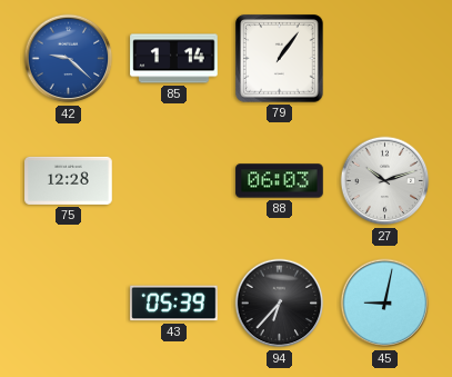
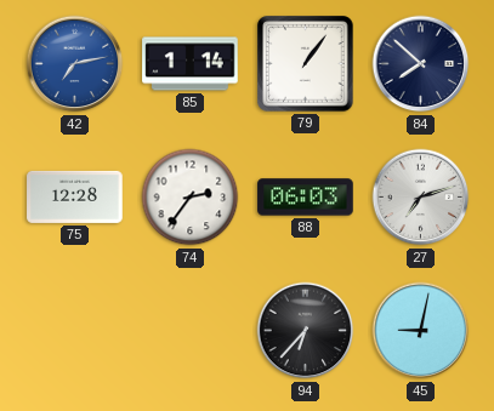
42: 9:22 -> 7:13
84: none -> 7:52
74: none -> 2:36
27: 10:12 -> 7:12
43: 05:39 -> none
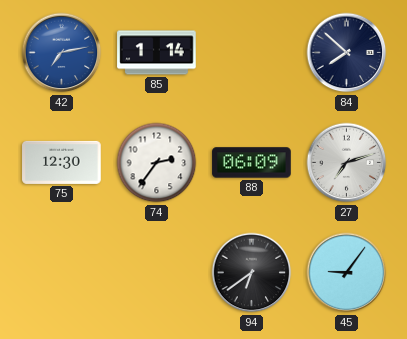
79: 1:06 -> none
75: 12:28 -> 12:30
88: 06:03 -> 06:09
94: 6:37 -> 6:39
45: 9:02 -> 9:06
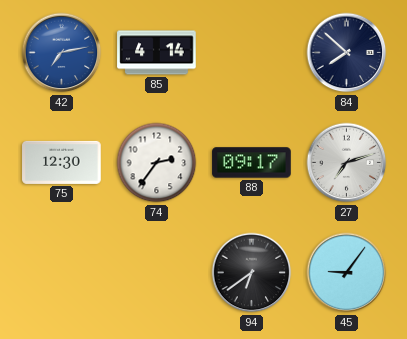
85: 1:14 -> 4:14
88: 06:09 -> 09:17
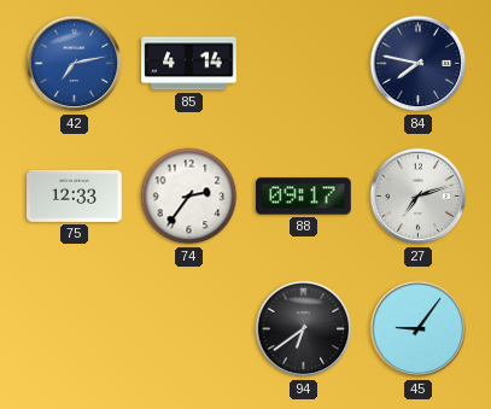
84: 7:52 -> 7:47
75: 12:30 -> 12:33
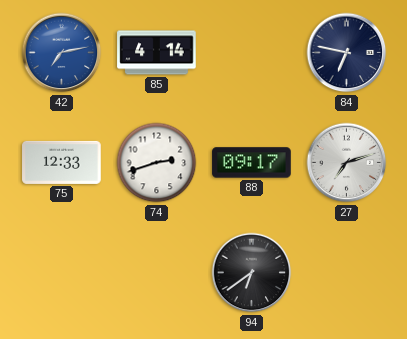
84: 7:47 -> 6:47
74: 2:36 -> 2:42
45: 9:06 -> none
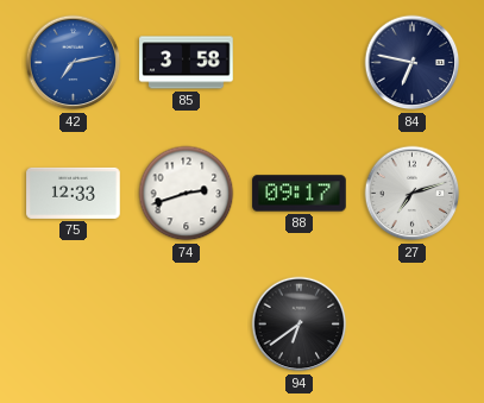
85: 4:14 -> 3:58
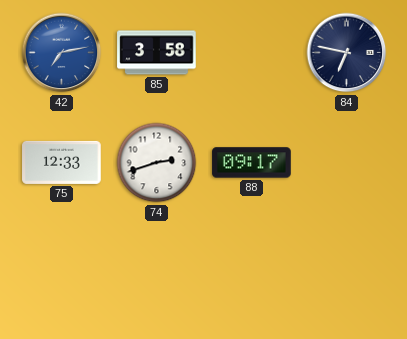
27: 7:12 -> none
94: 6:39 -> none
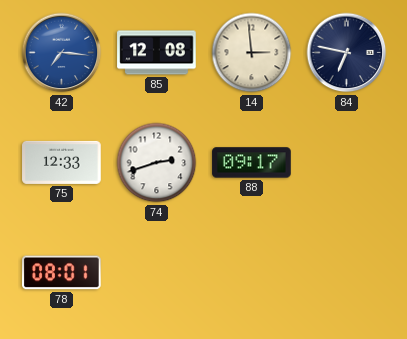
42: 7:13 -> 7:16
85: 3:58 -> 12:08
14: none -> 2:59
78: none -> 08:01
